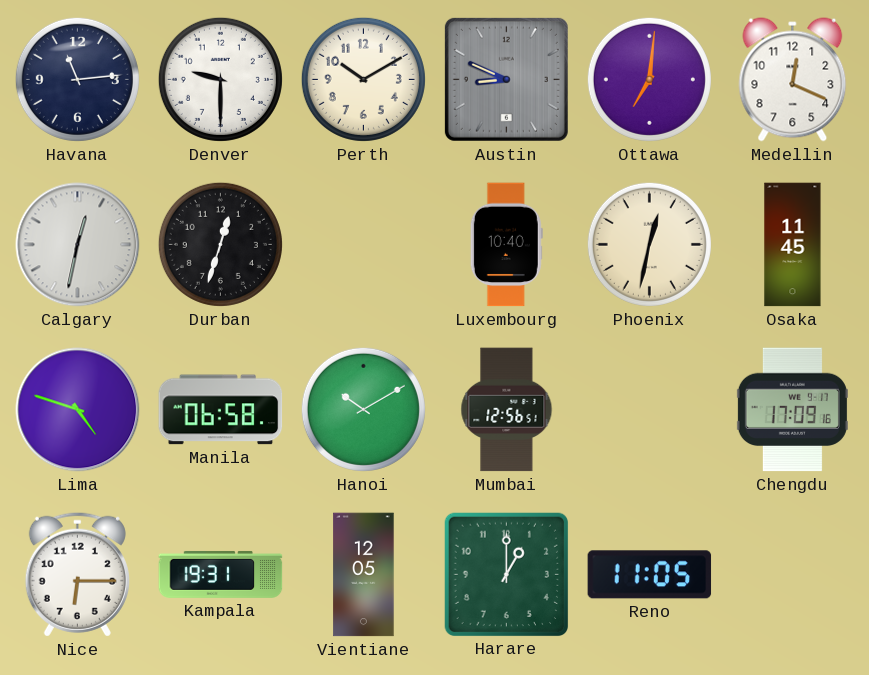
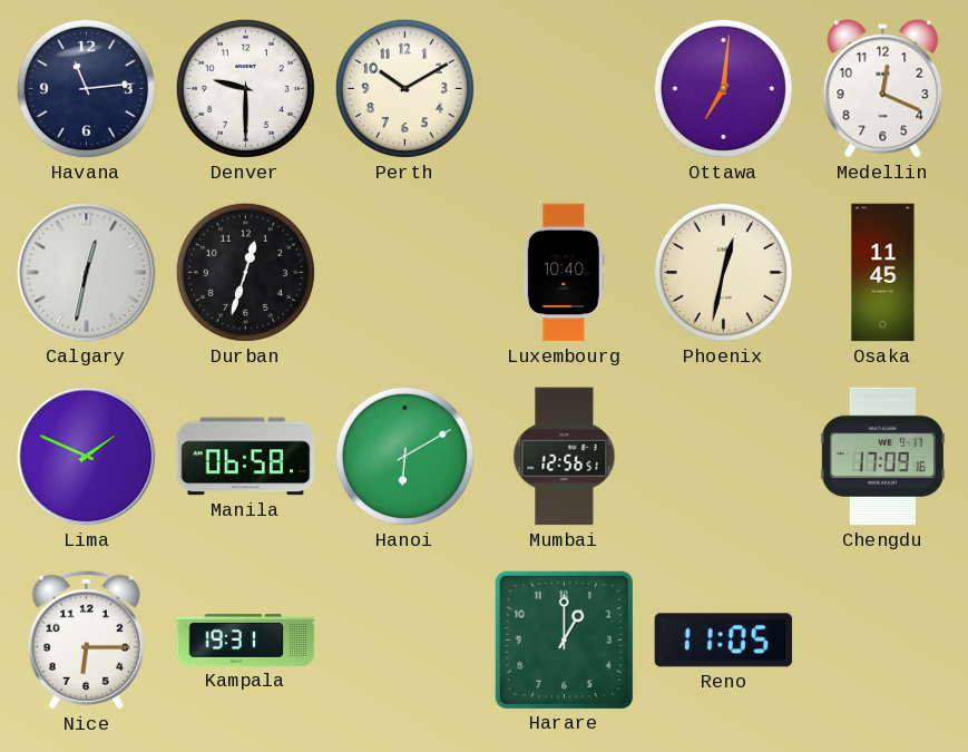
Austin: 8:49 -> none
Lima: 4:48 -> 1:49
Hanoi: 10:10 -> 6:10
Vientiane: 12:05 -> none
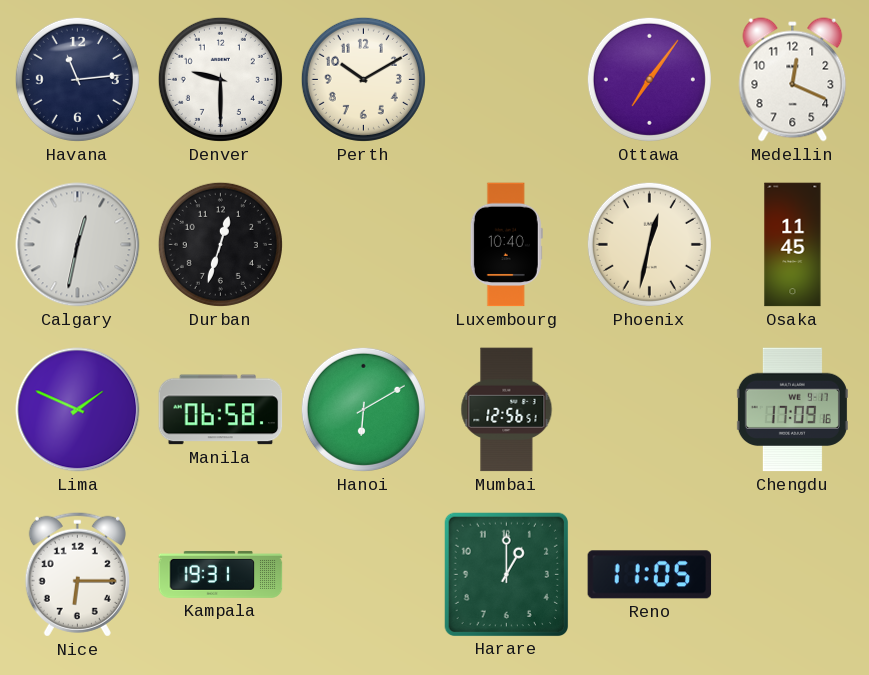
Ottawa: 7:01 -> 7:06
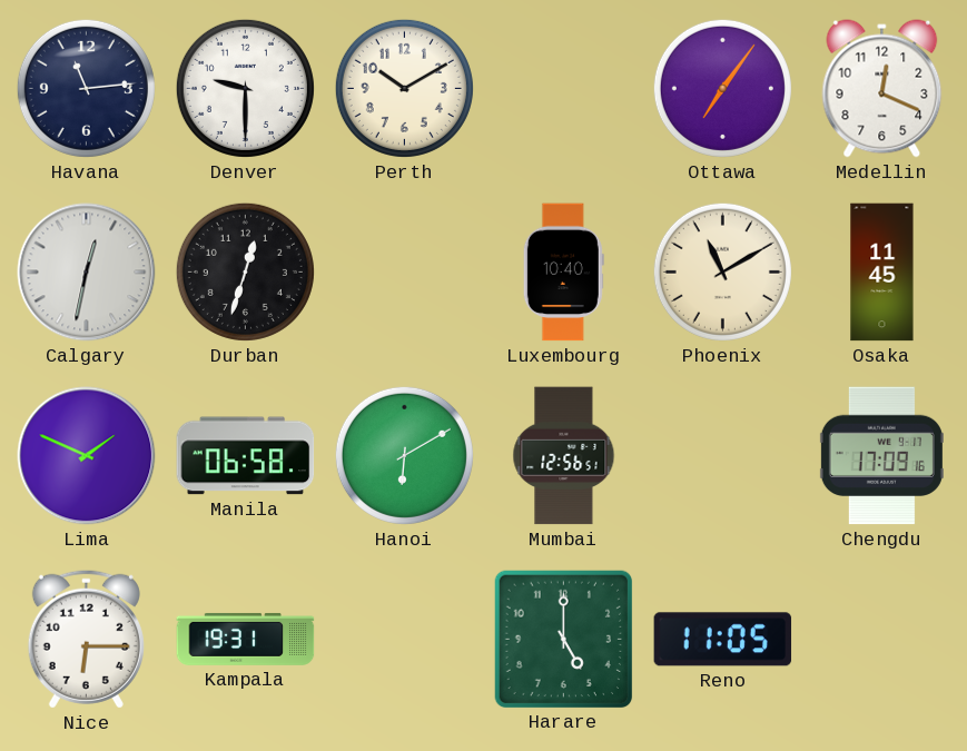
Phoenix: 12:32 -> 11:10
Harare: 1:00 -> 5:00
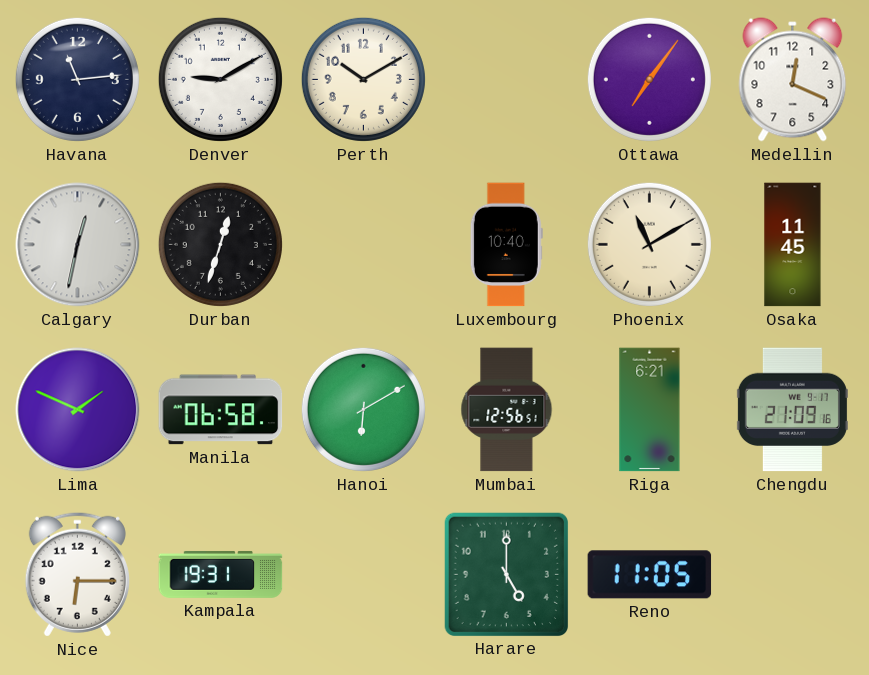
Denver: 9:30 -> 9:10
Riga: none -> 6:21
Chengdu: 17:09 -> 21:09
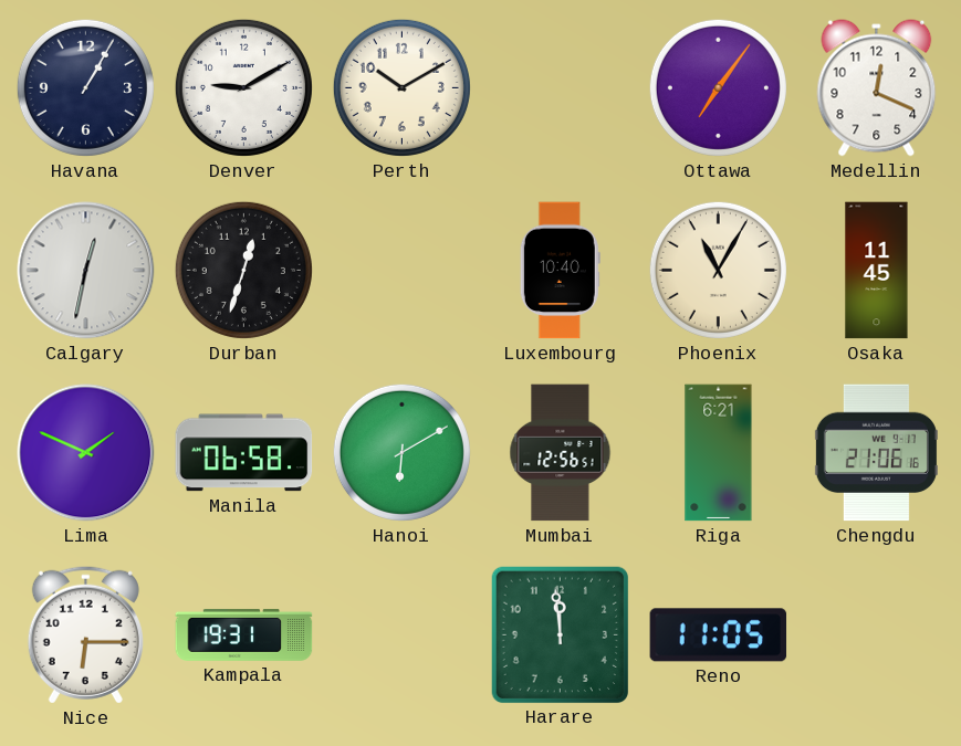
Havana: 11:14 -> 1:05
Phoenix: 11:10 -> 11:05
Chengdu: 21:09 -> 21:06
Harare: 5:00 -> 11:59
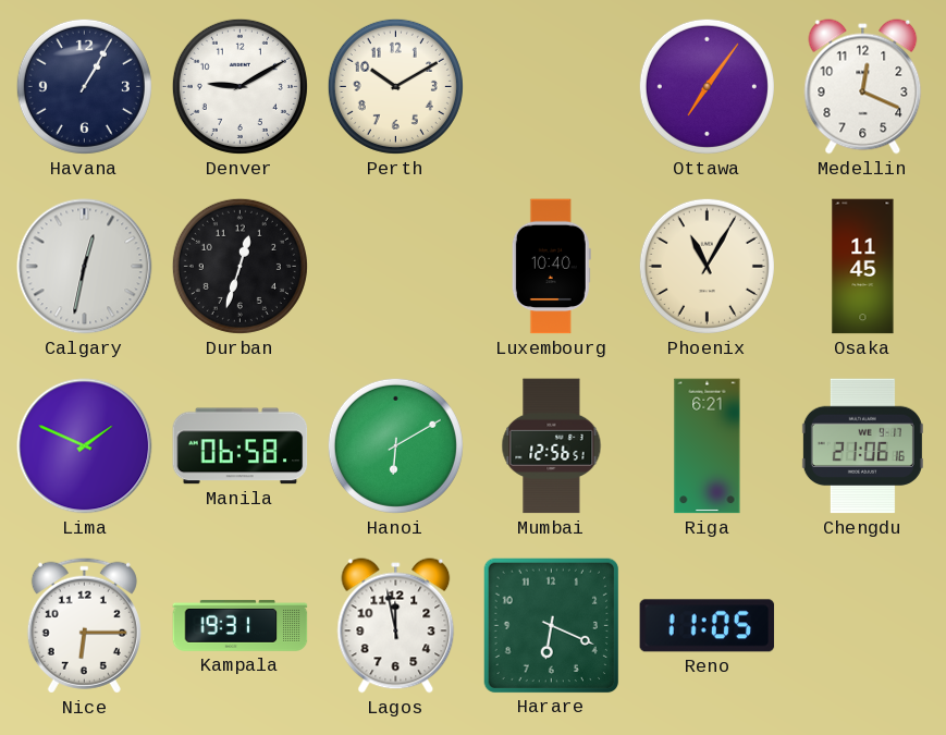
Lagos: none -> 11:58
Harare: 11:59 -> 6:19
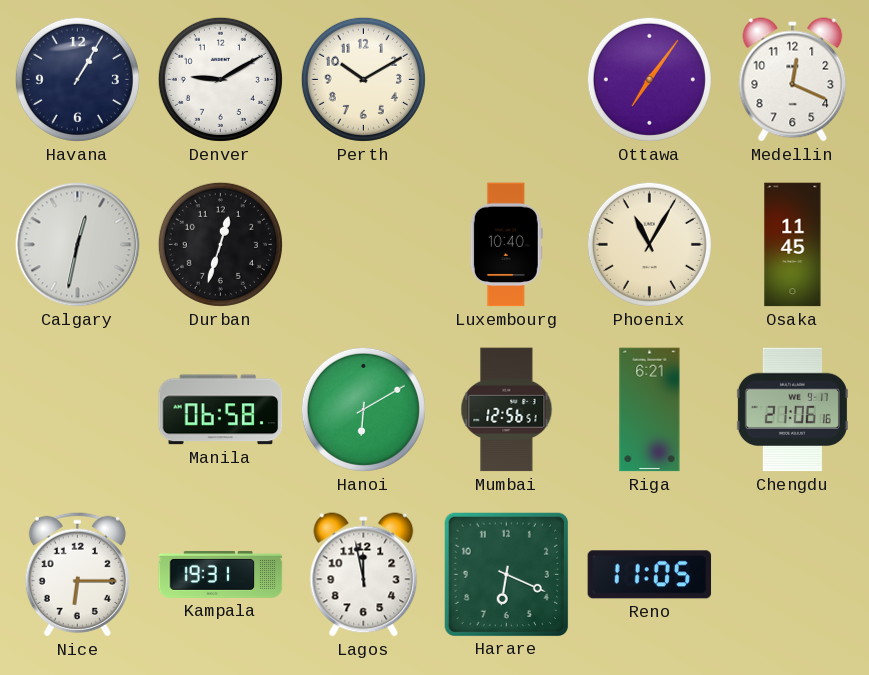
Lima: 1:49 -> none
